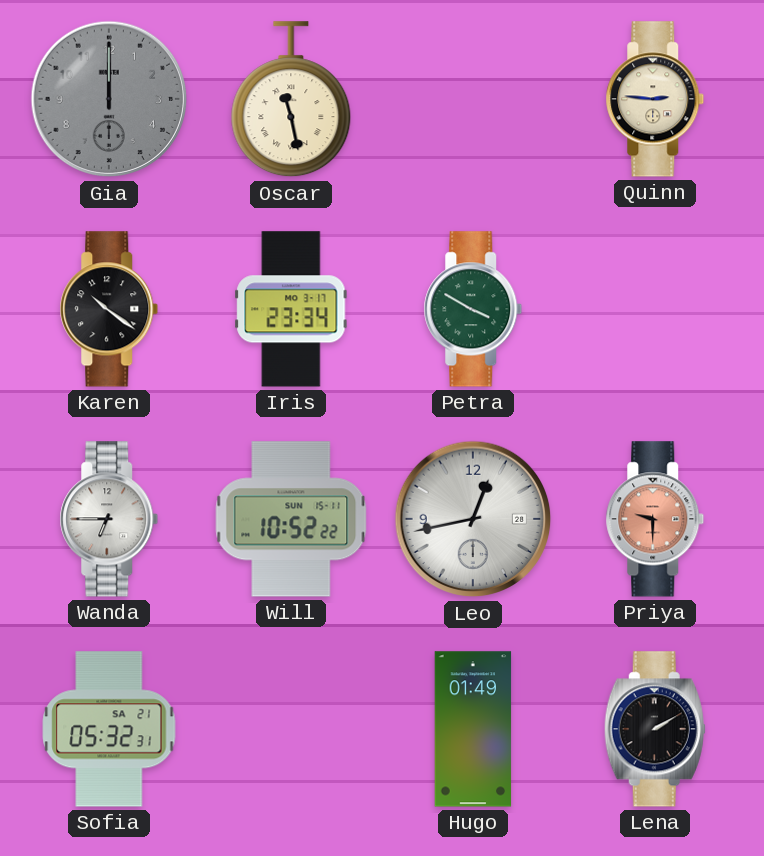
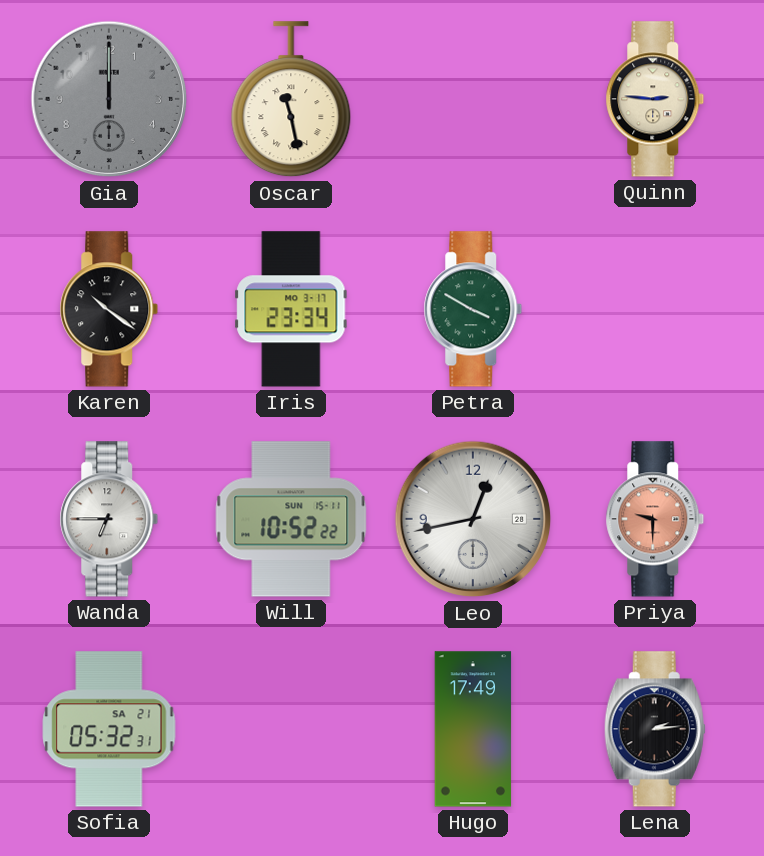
Hugo: 01:49 -> 17:49
Lena: 2:10 -> 2:14
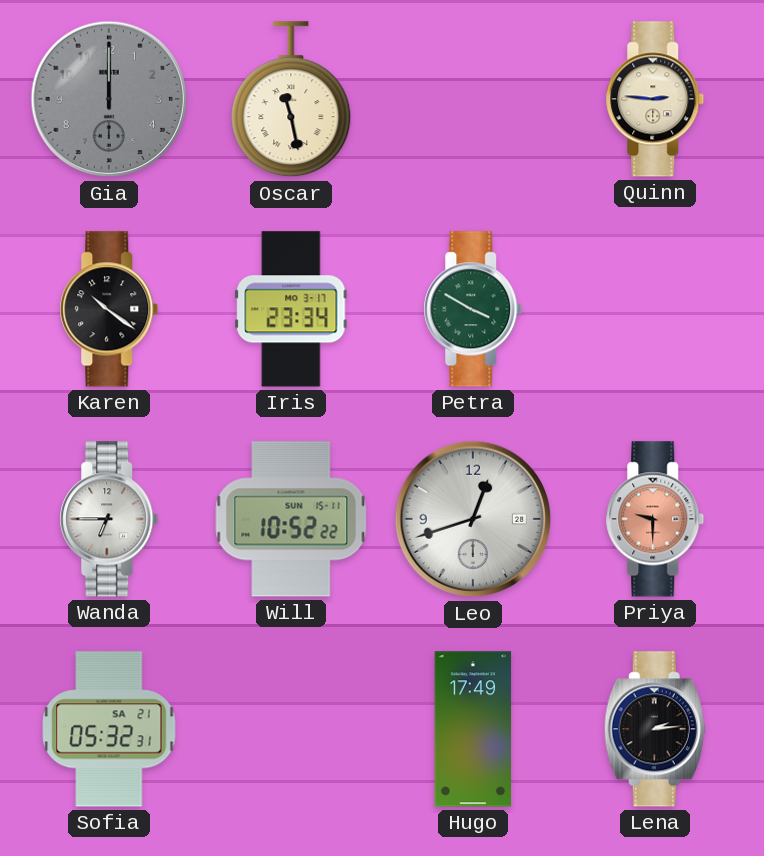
Leo: 12:43 -> 12:42
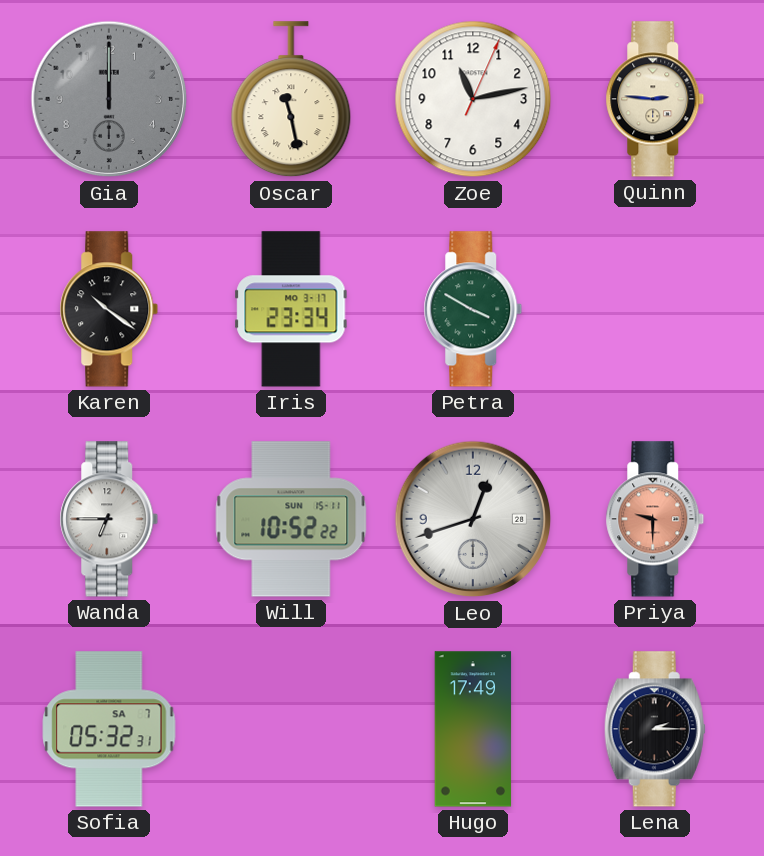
Zoe: none -> 11:13
Sofia date: SA 21 -> SA 7
Lena: 2:14 -> 2:15
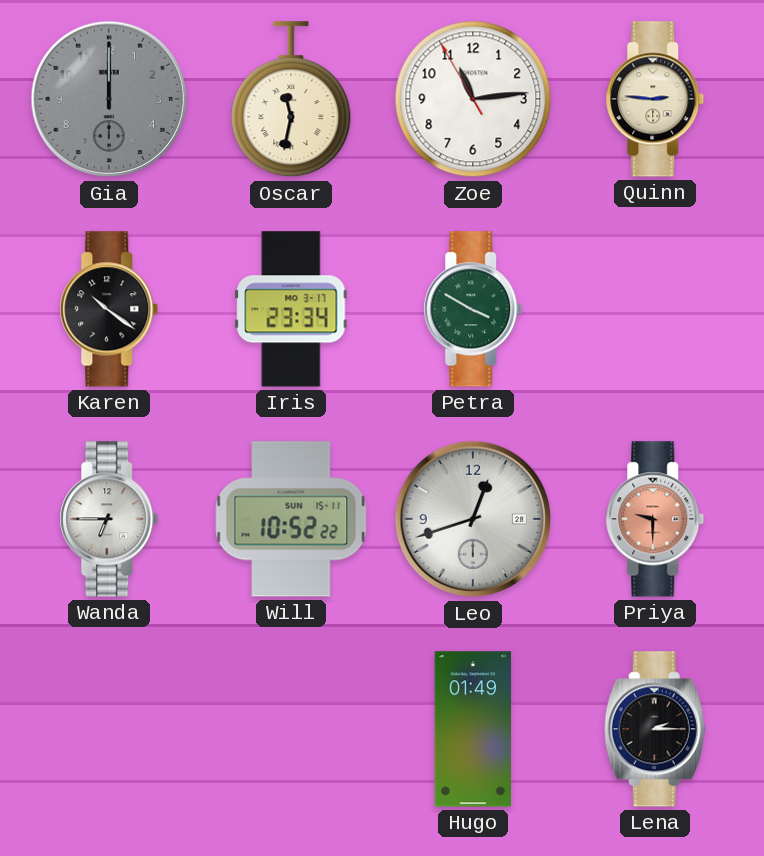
Oscar: 11:28 -> 11:32
Zoe: 11:13:04 -> 11:13:55
Sofia: 05:32 -> none
Hugo: 17:49 -> 01:49
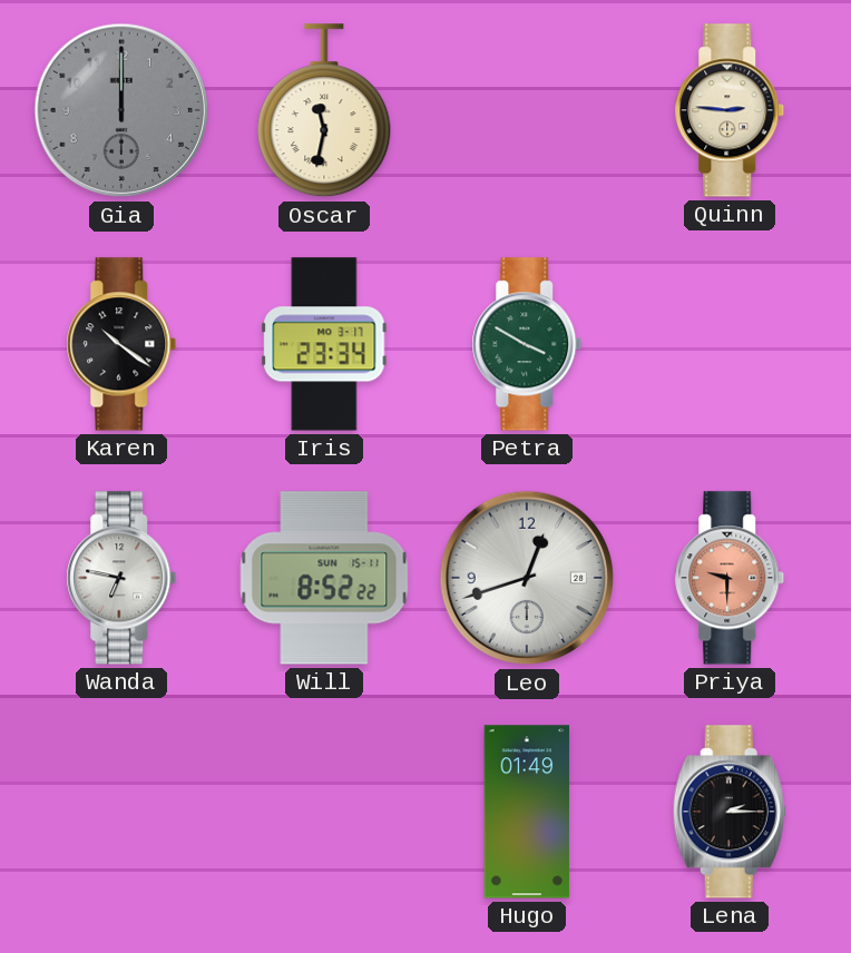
Zoe: 11:13 -> none
Wanda: 6:45 -> 6:47
Will: 10:52 -> 8:52
